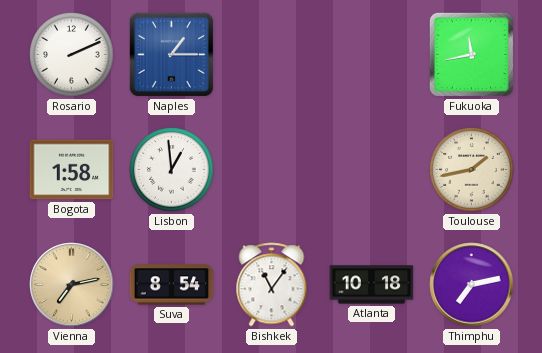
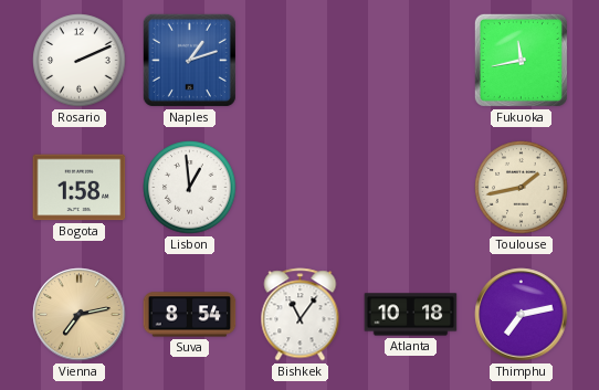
Naples: 1:15 -> 1:12
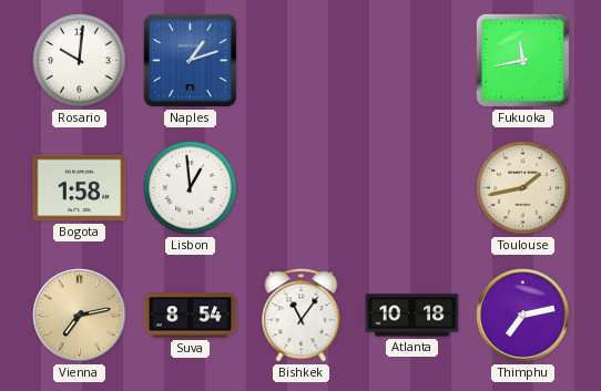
Rosario: 2:11 -> 10:01
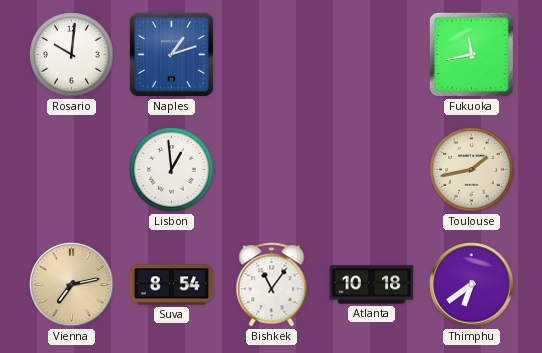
Bogota: 1:58 -> none
Thimphu: 7:13 -> 6:39
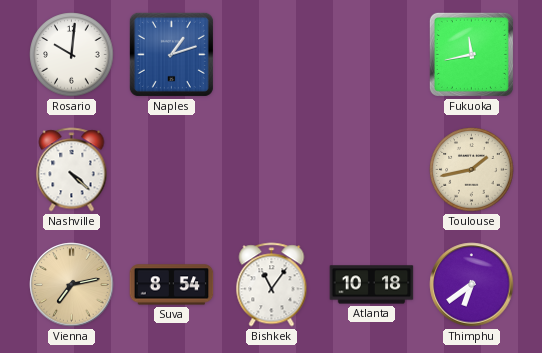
Nashville: none -> 4:22
Lisbon: 12:59 -> none
